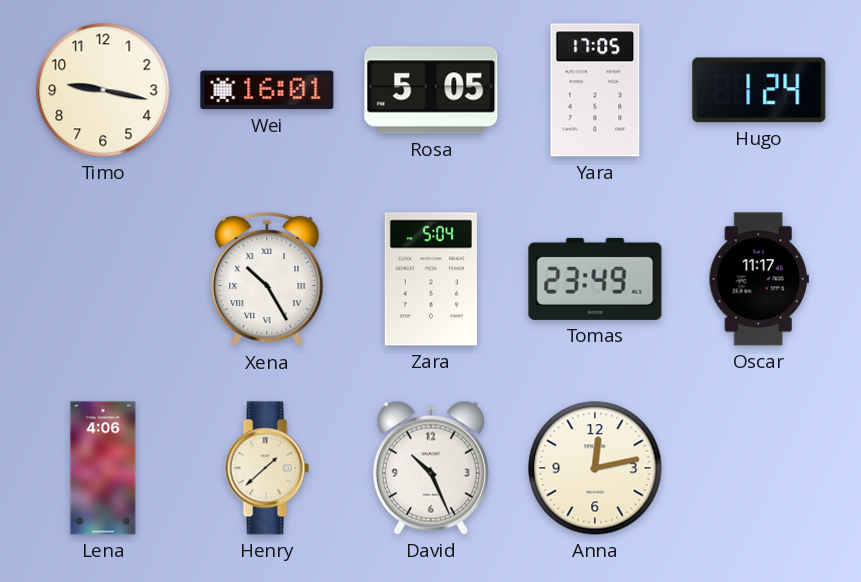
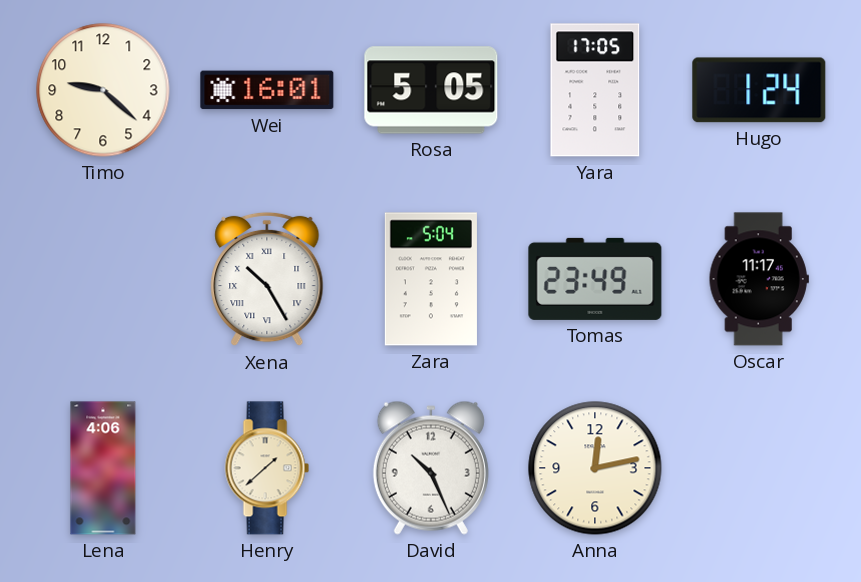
Timo: 9:17 -> 9:22
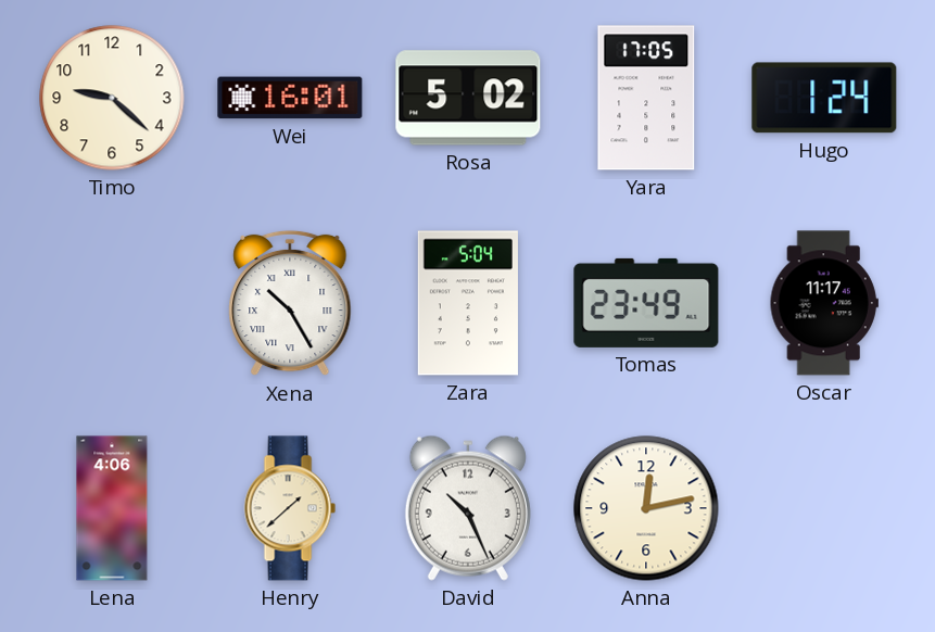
Rosa: 5:05 -> 5:02
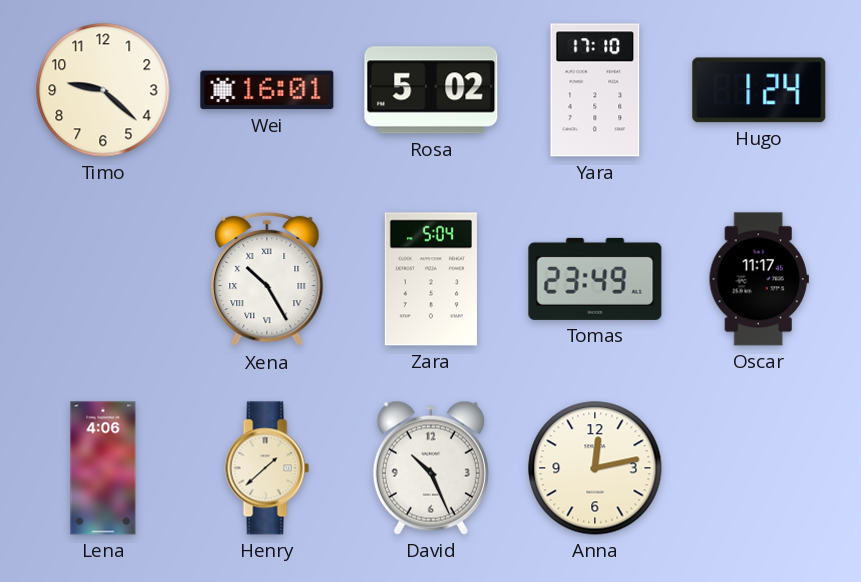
Yara: 17:05 -> 17:10
